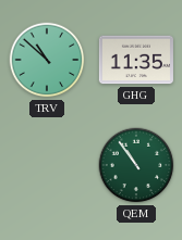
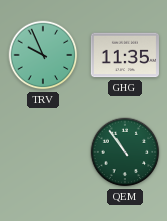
TRV: 10:52 -> 9:56
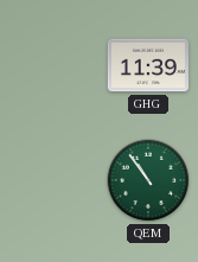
TRV: 9:56 -> none
GHG: 11:35 -> 11:39
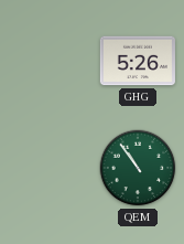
GHG: 11:39 -> 5:26
